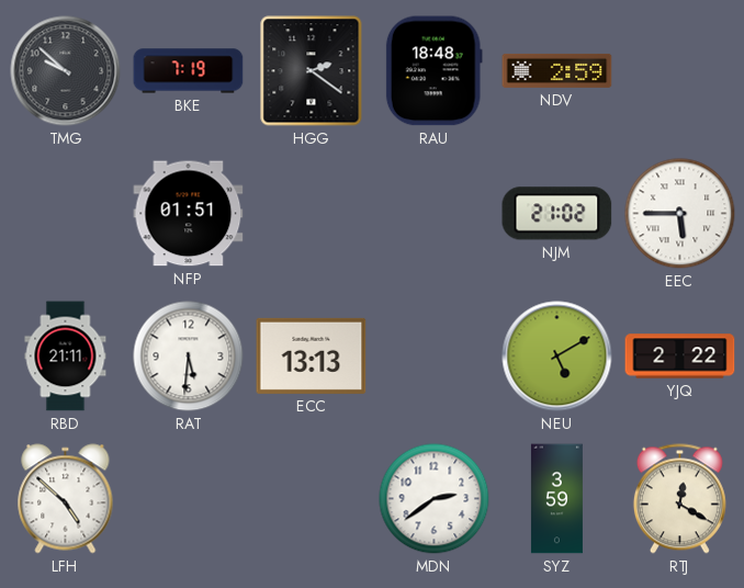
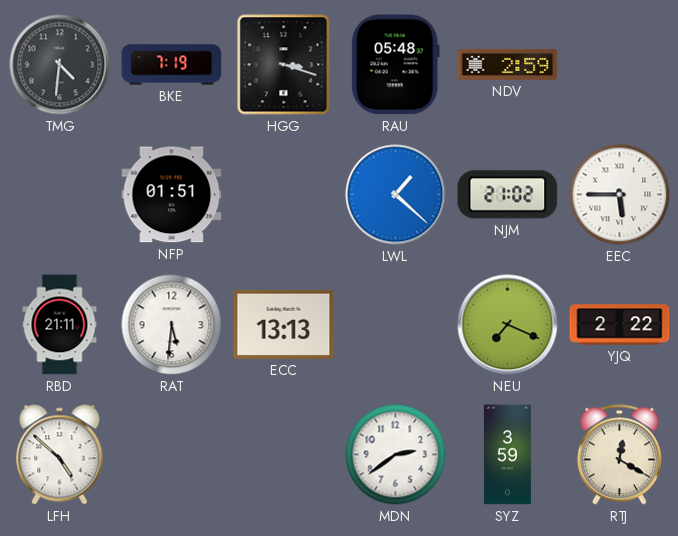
TMG: 9:52 -> 4:31
HGG: 2:21 -> 3:18
RAU: 18:48 -> 05:48
LWL: none -> 1:22
NEU: 5:10 -> 7:19
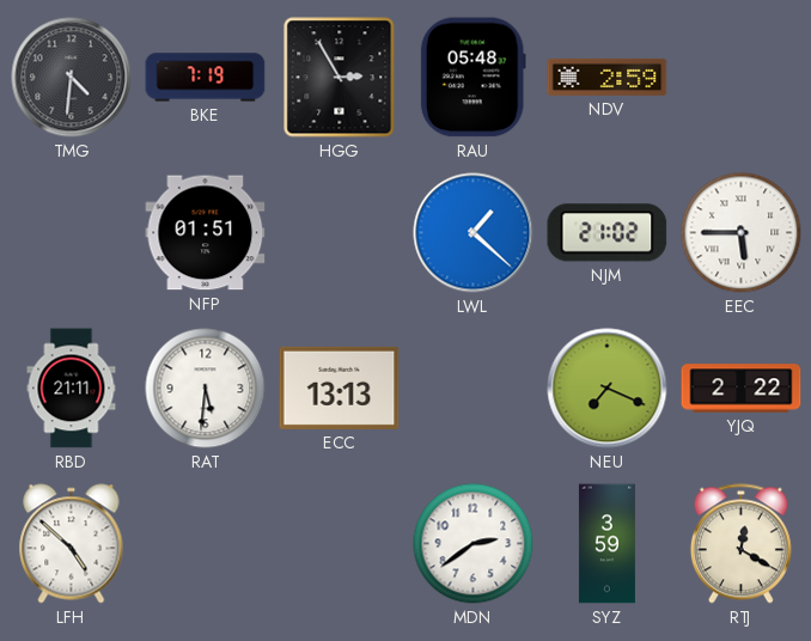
HGG: 3:18 -> 2:55
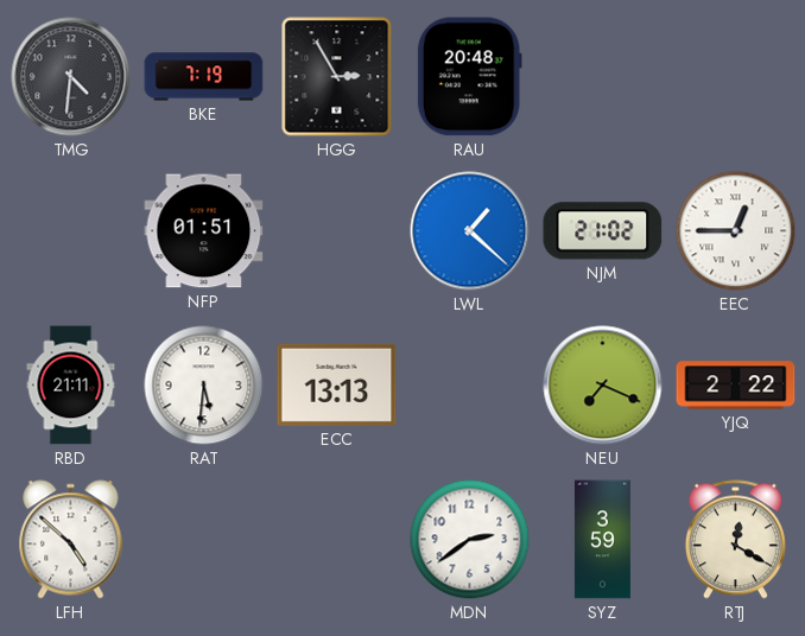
RAU: 05:48 -> 20:48
NDV: 2:59 -> none
EEC: 5:45 -> 12:45
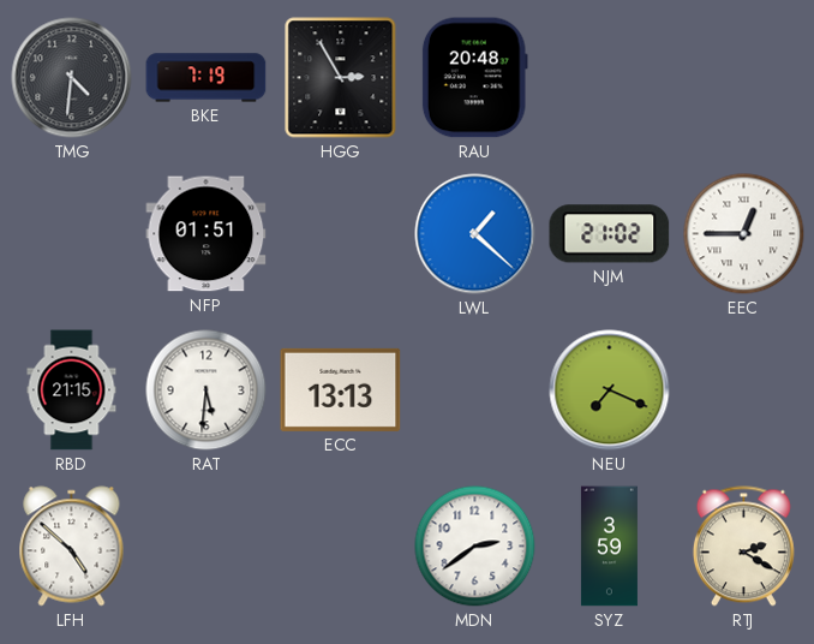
RBD: 21:11 -> 21:15
YJQ: 2:22 -> none
RTJ: 12:20 -> 2:20
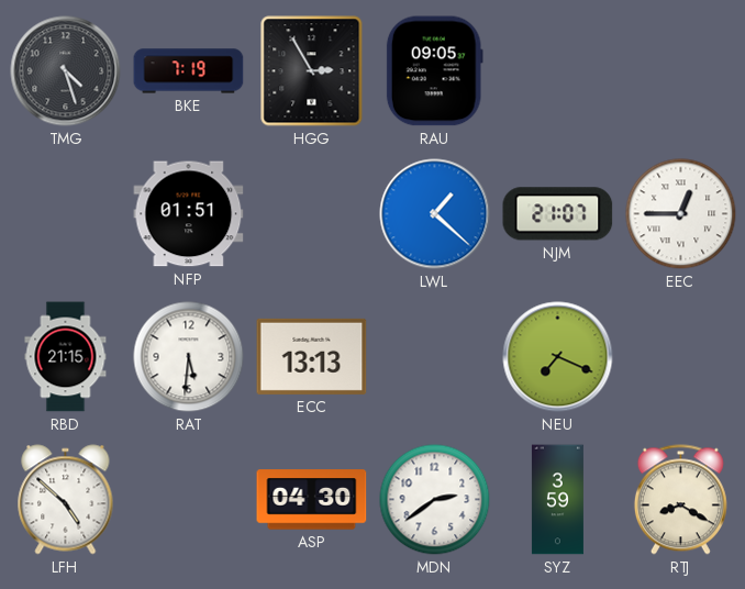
TMG: 4:31 -> 4:27
RAU: 20:48 -> 09:05
NJM: 21:02 -> 21:07
ASP: none -> 04:30
RTJ: 2:20 -> 8:20
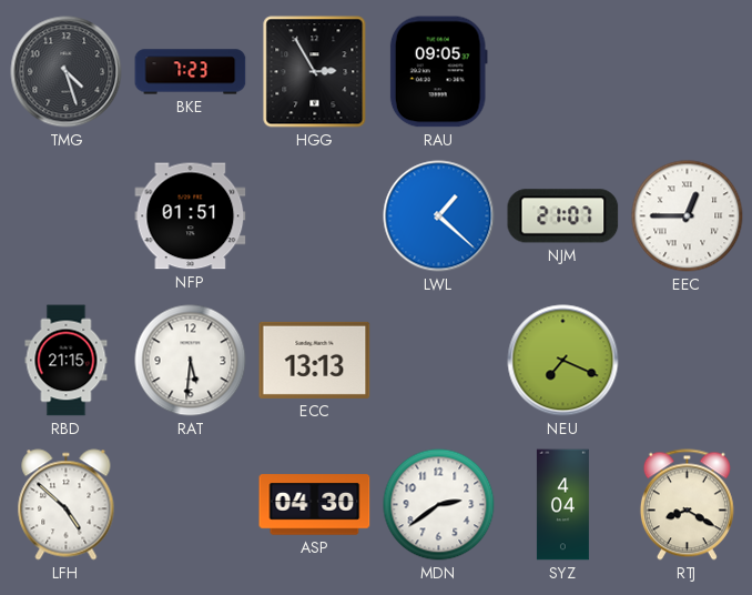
BKE: 7:19 -> 7:23
SYZ: 3:59 -> 4:04
